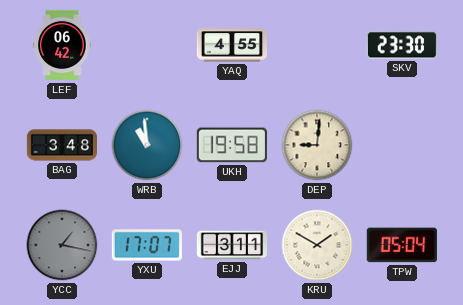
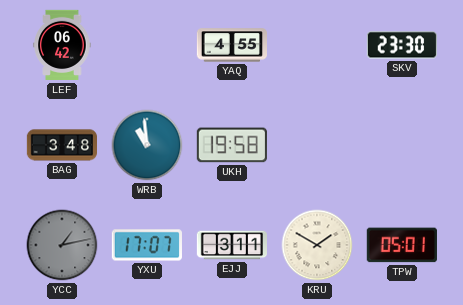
DEP: 9:01 -> none
YCC: 1:17 -> 1:13
TPW: 05:04 -> 05:01
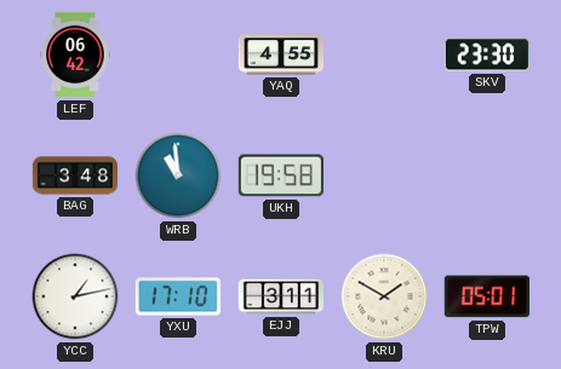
YCC dial: grey -> white
YXU: 17:07 -> 17:10
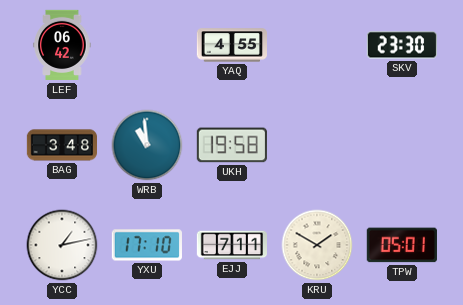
EJJ: 3:11 -> 7:11
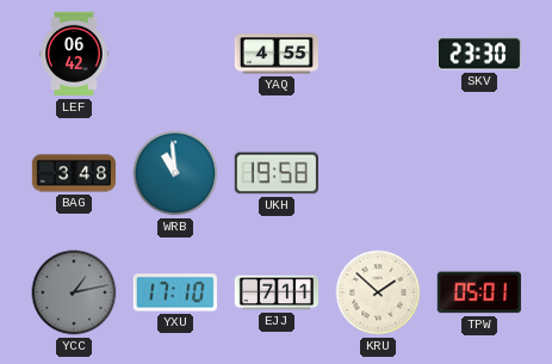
YCC dial: white -> grey
KRU: 1:50 -> 1:52
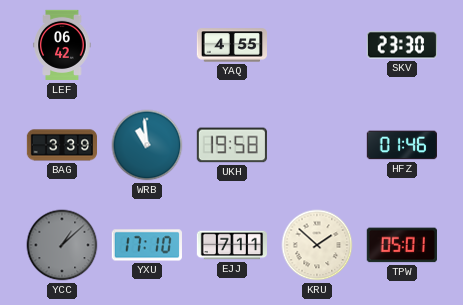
BAG: 3:48 -> 3:39
HFZ: none -> 01:46
YCC: 1:13 -> 1:08
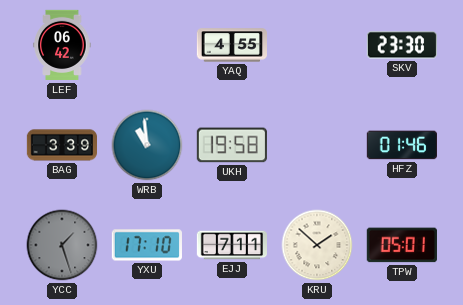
YCC: 1:08 -> 1:27
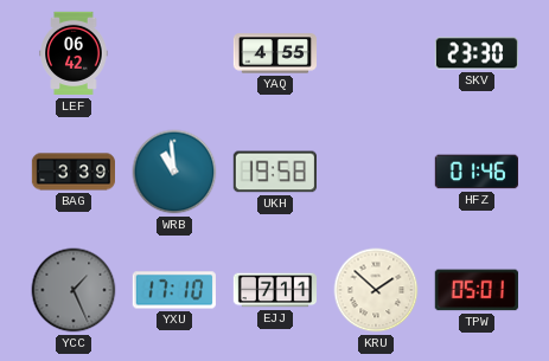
YCC: 1:27 -> 1:26
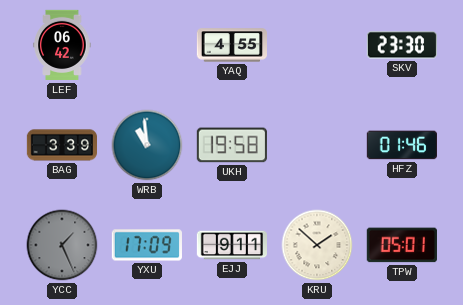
YXU: 17:10 -> 17:09
EJJ: 7:11 -> 9:11
